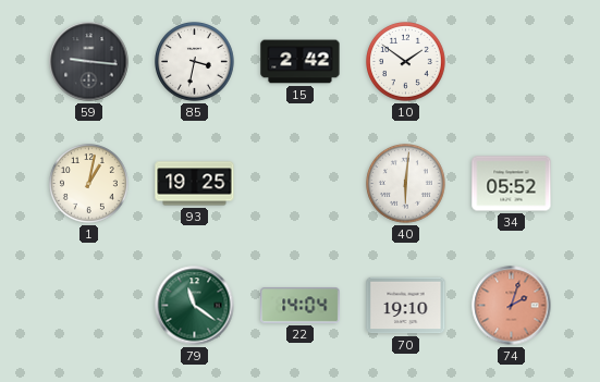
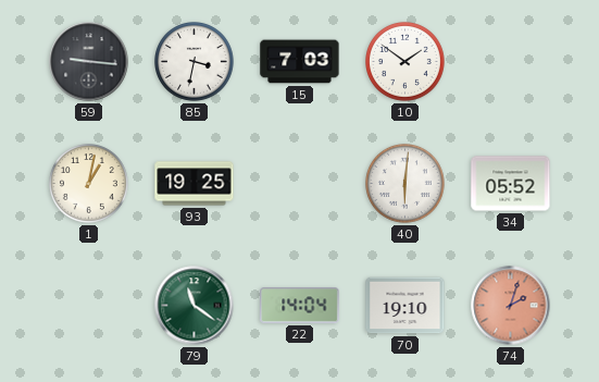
15: 2:42 -> 7:03
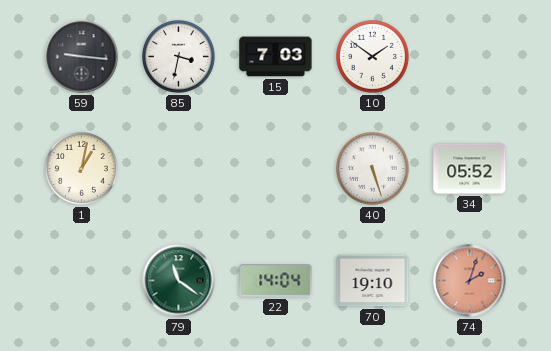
93: 19:25 -> none
40: 6:01 -> 5:27
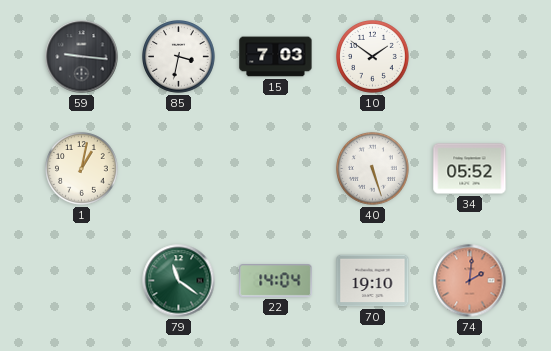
74: 2:03 -> 2:01
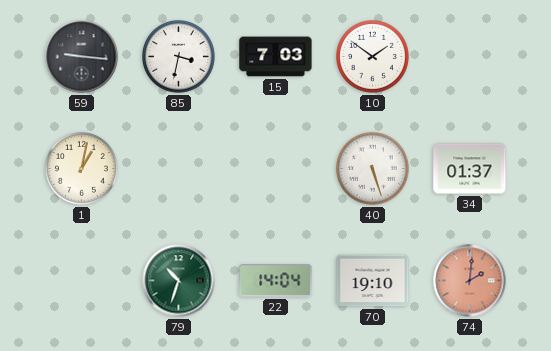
34: 05:52 -> 01:37
79: 11:21 -> 10:33
